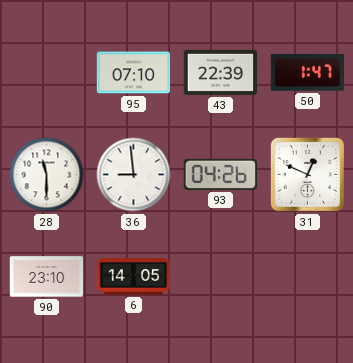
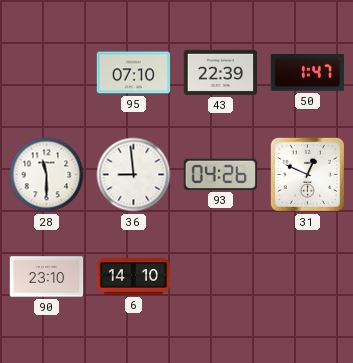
6: 14:05 -> 14:10
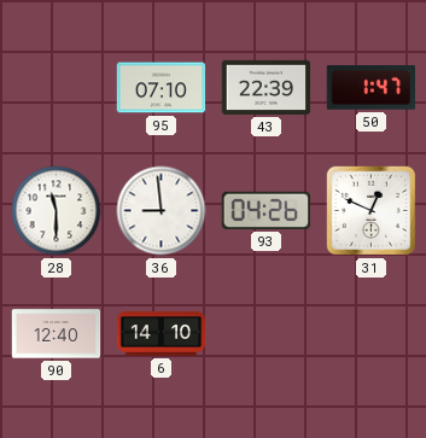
90: 23:10 -> 12:40
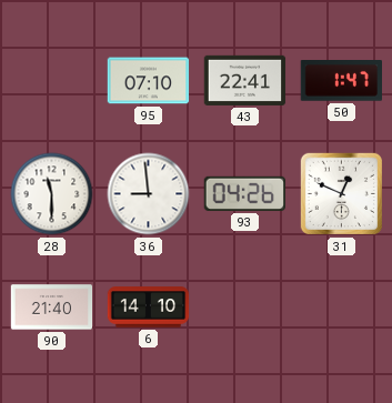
43: 22:39 -> 22:41
90: 12:40 -> 21:40
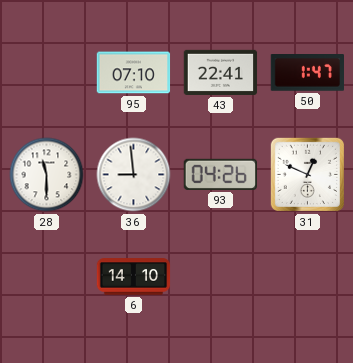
90: 21:40 -> none
